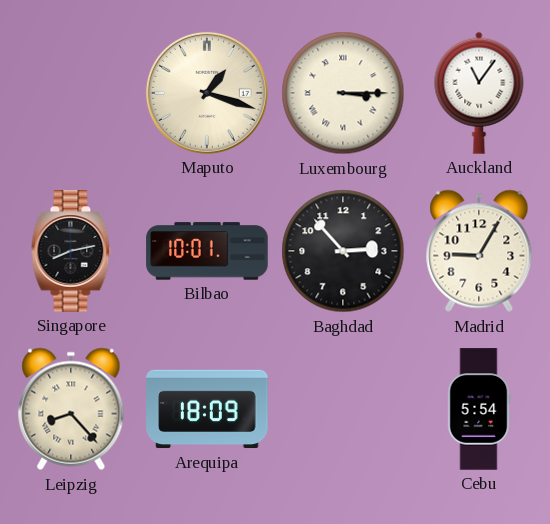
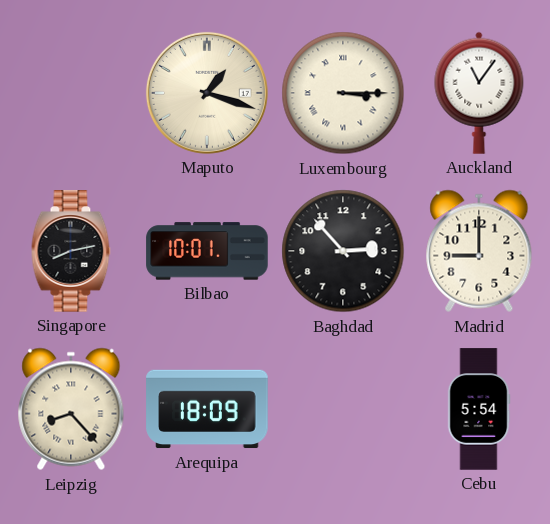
Madrid: 9:05 -> 9:00
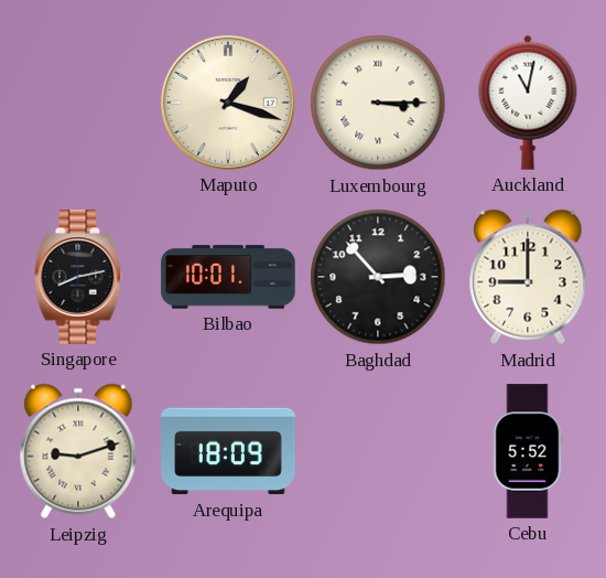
Auckland: 11:06 -> 11:02
Leipzig: 8:23 -> 9:12
Cebu: 5:54 -> 5:52
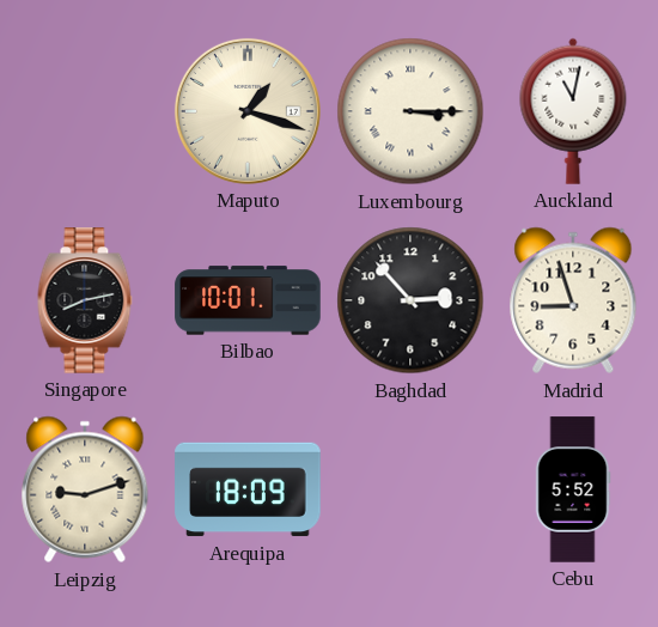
Madrid: 9:00 -> 8:57
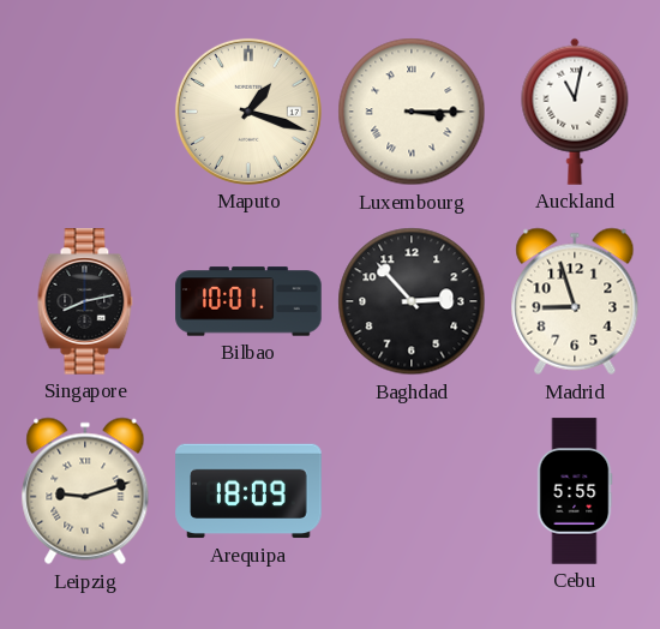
Cebu: 5:52 -> 5:55
